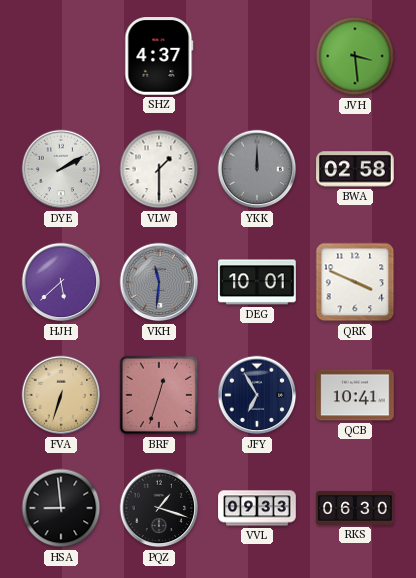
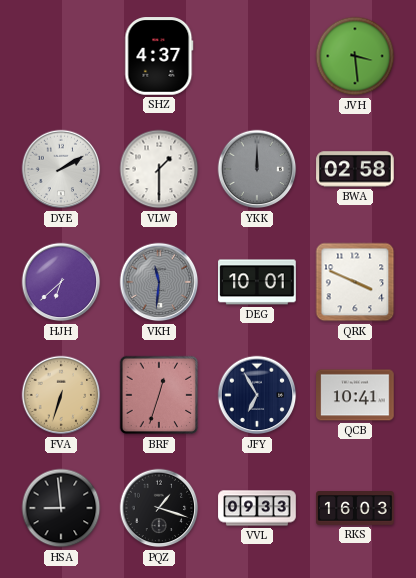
HJH: 5:38 -> 6:38
RKS: 06:30 -> 16:03
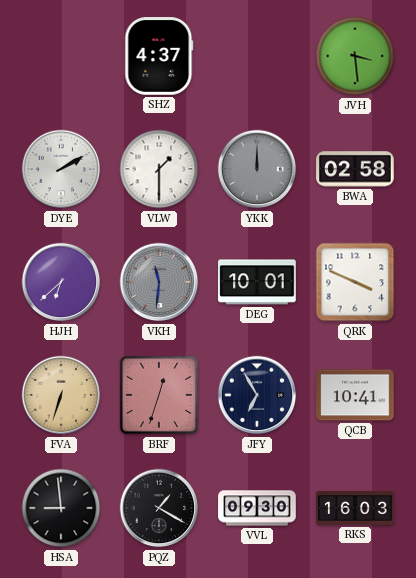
PQZ: 1:18 -> 1:20
VVL: 09:33 -> 09:30
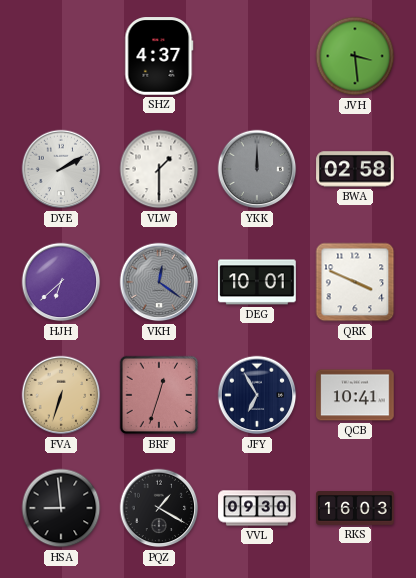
VKH: 11:31 -> 12:21
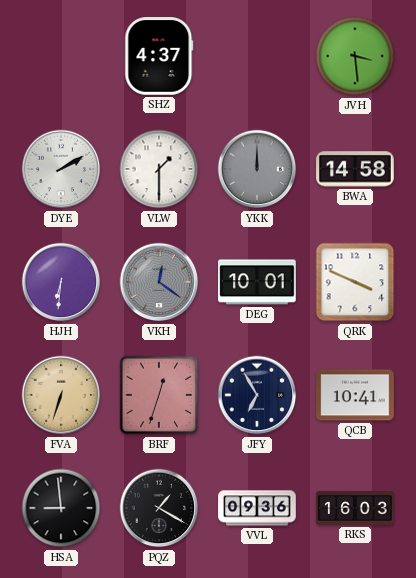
BWA: 02:58 -> 14:58
HJH: 6:38 -> 6:31
VVL: 09:30 -> 09:36
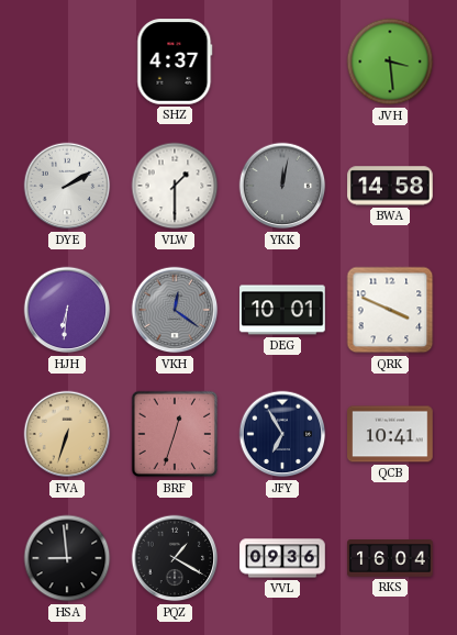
YKK: 12:00 -> 12:02
RKS: 16:03 -> 16:04
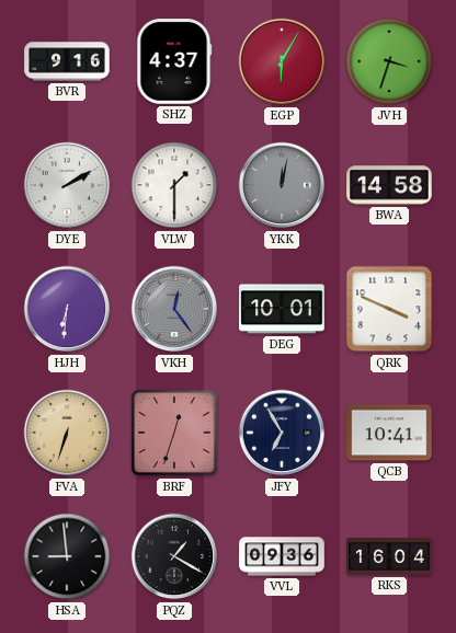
BVR: none -> 9:16
EGP: none -> 6:05
JVH: 3:29 -> 3:33
VKH: 12:21 -> 12:24
